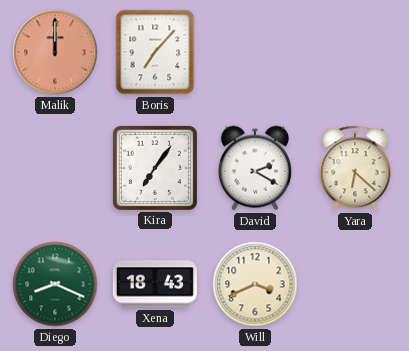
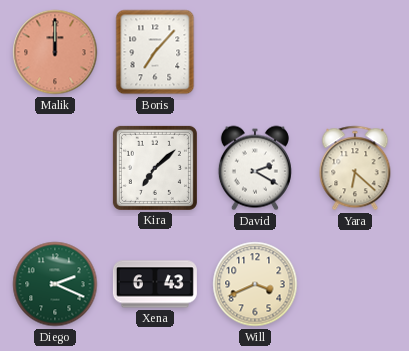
Kira: 7:06 -> 7:08
Diego: 8:19 -> 2:19
Xena: 18:43 -> 6:43
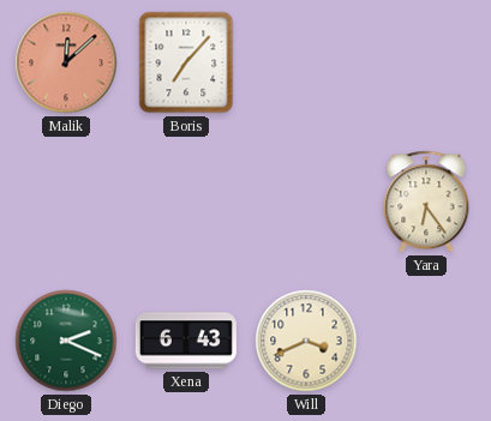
Malik: 12:00 -> 12:08
Kira: 7:08 -> none
David: 2:20 -> none
Yara: 6:22 -> 6:24
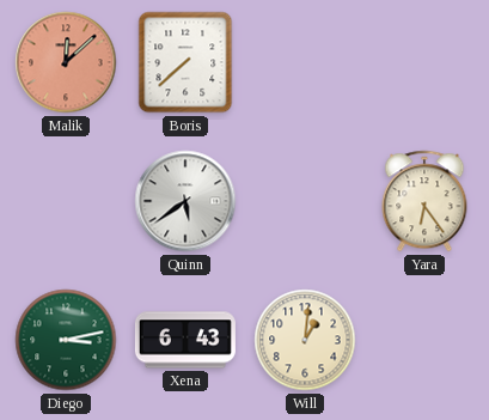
Boris: 7:07 -> 7:38
Quinn: none -> 5:39
Diego: 2:19 -> 3:13
Will: 3:41 -> 1:01
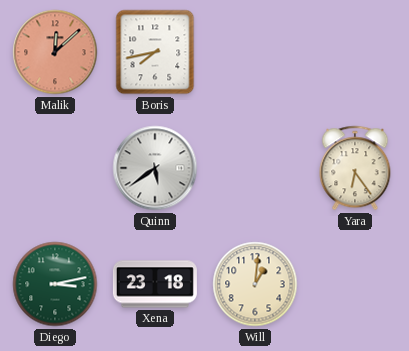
Boris: 7:38 -> 7:43
Xena: 6:43 -> 23:18
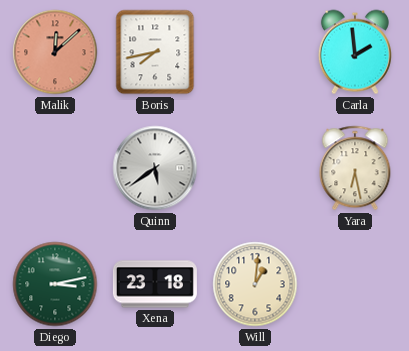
Carla: none -> 1:59
Yara: 6:24 -> 6:28
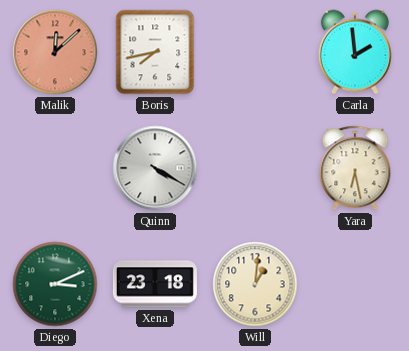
Quinn: 5:39 -> 4:20
Diego: 3:13 -> 3:11
